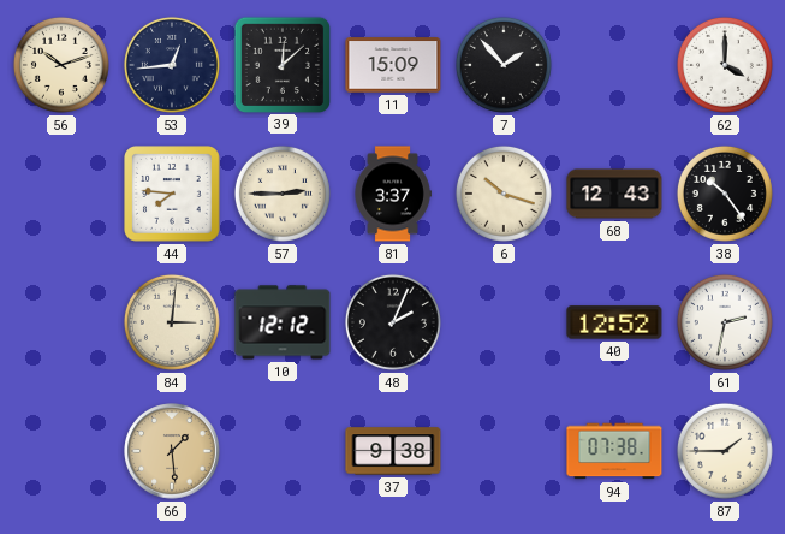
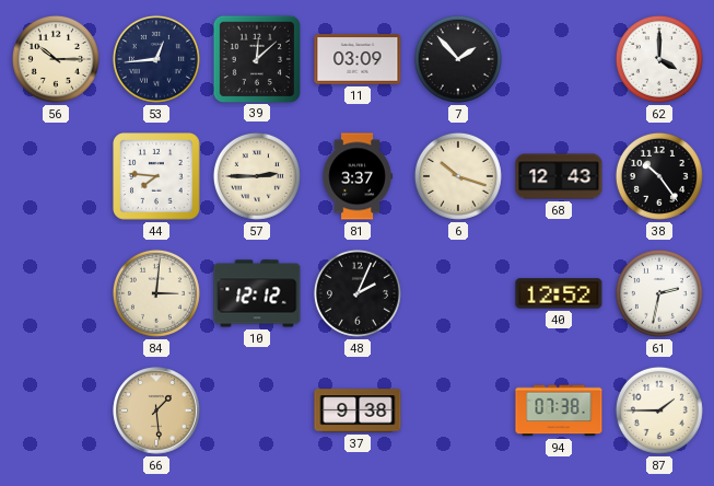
56: 10:12 -> 10:15
11: 15:09 -> 03:09
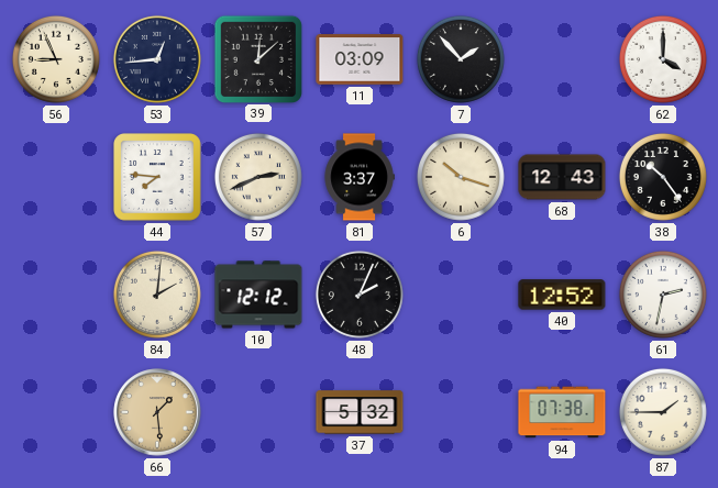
56: 10:15 -> 8:56
57: 2:45 -> 2:41
84: 3:01 -> 2:01
37: 9:38 -> 5:32
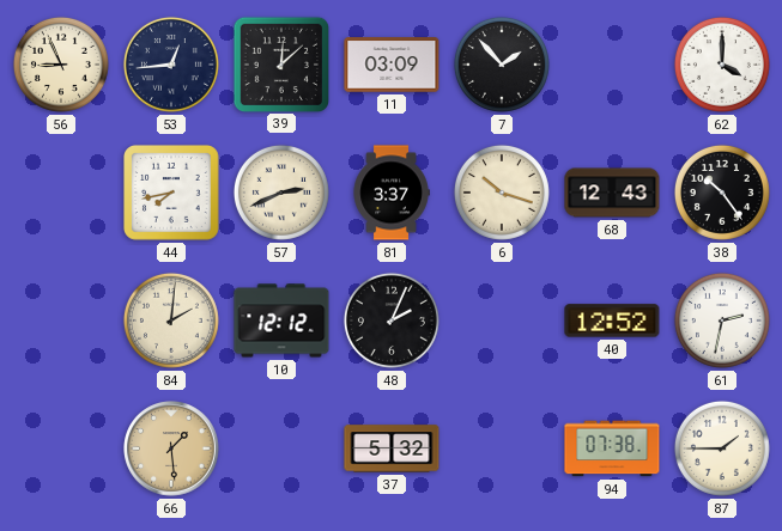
44: 7:46 -> 7:43
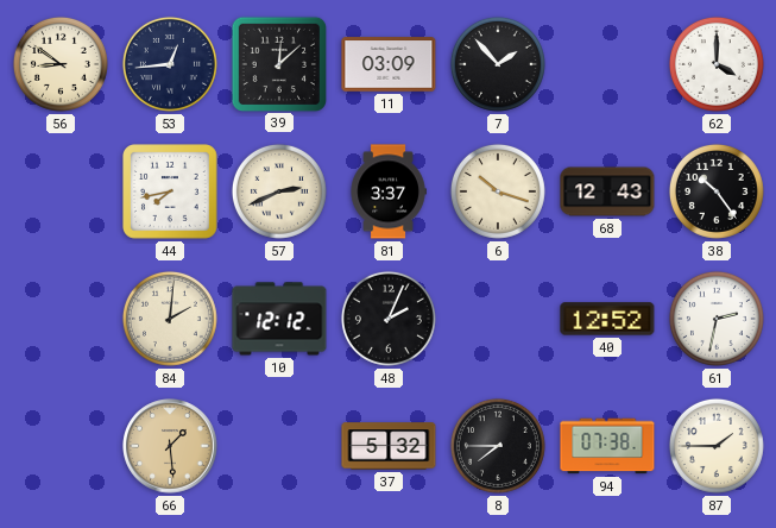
56: 8:56 -> 8:51
8: none -> 7:45
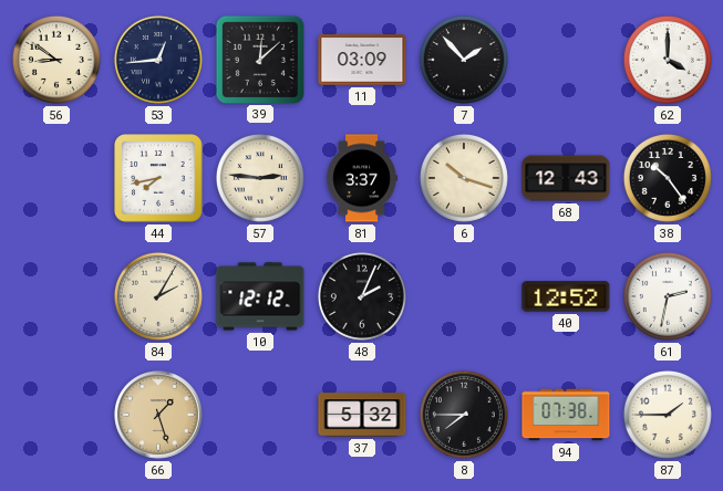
57: 2:41 -> 2:46
84: 2:01 -> 2:05
66: 1:29 -> 1:27
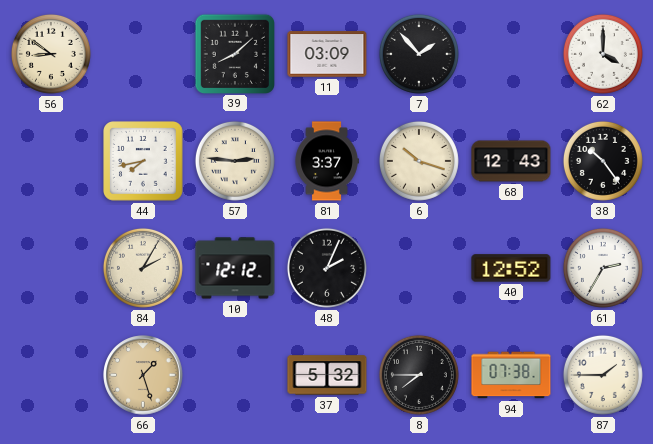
53: 12:44 -> none
39: 12:08 -> 8:08
61: 2:32 -> 2:35
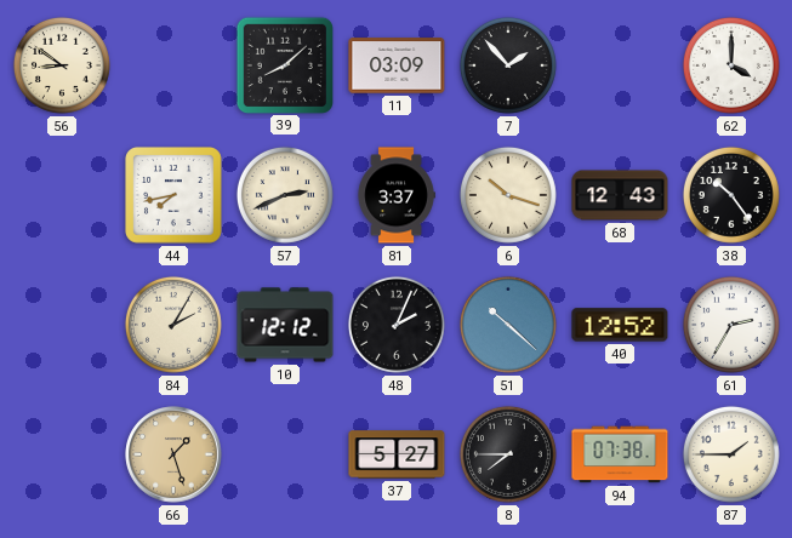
57: 2:46 -> 2:41
51: none -> 10:22
37: 5:32 -> 5:27
